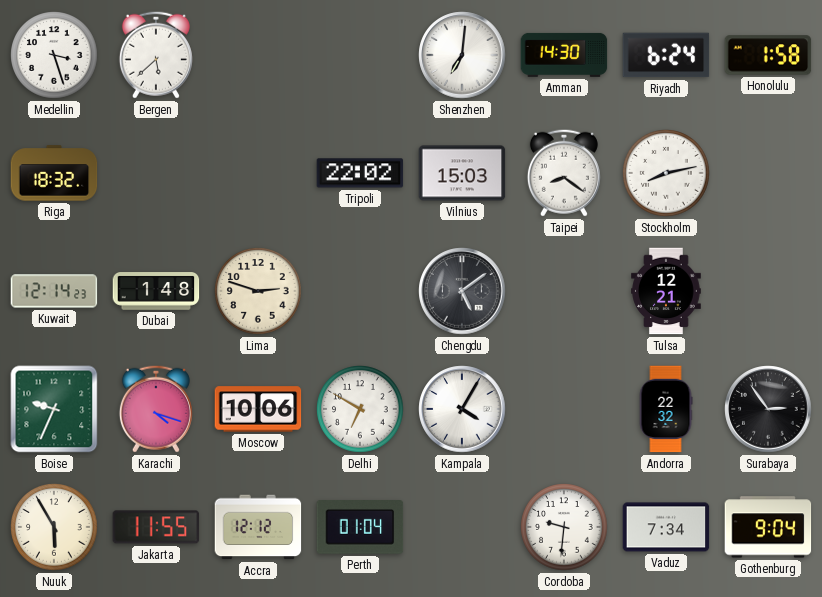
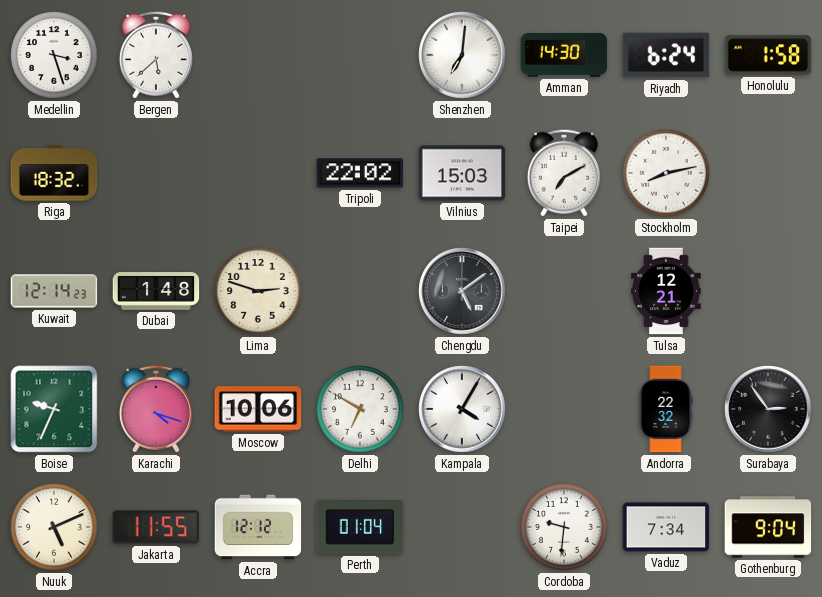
Taipei: 8:21 -> 7:10
Nuuk: 5:55 -> 5:11
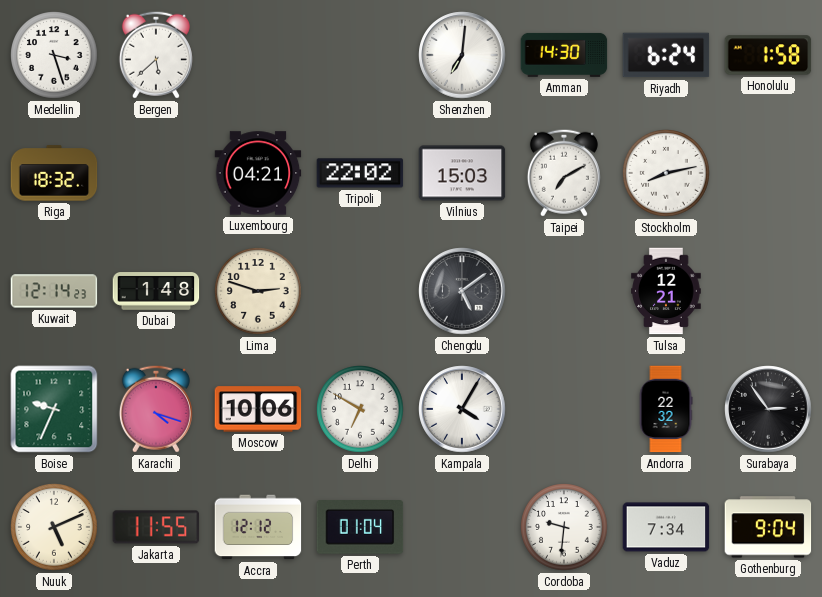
Luxembourg: none -> 04:21
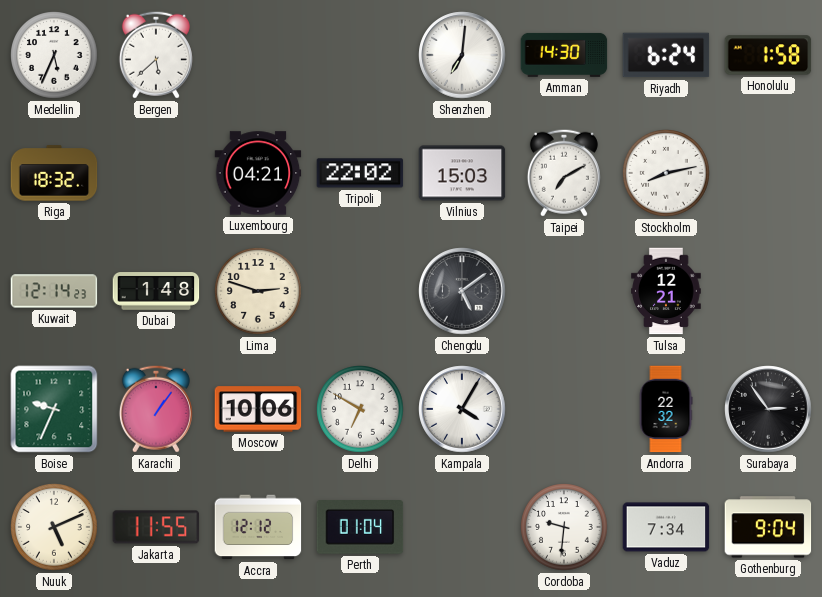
Medellin: 3:27 -> 5:34
Karachi: 4:18 -> 1:06
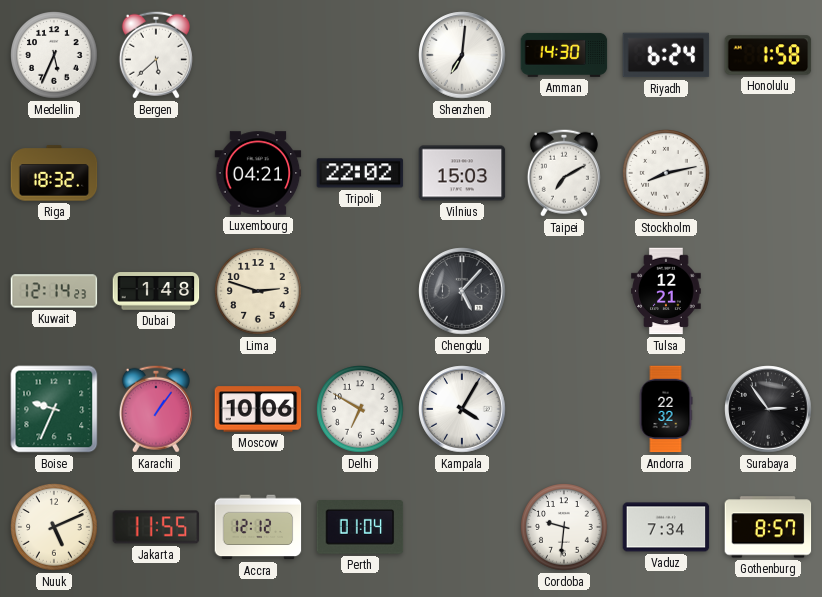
Chengdu: 5:09 -> 5:07
Gothenburg: 9:04 -> 8:57
